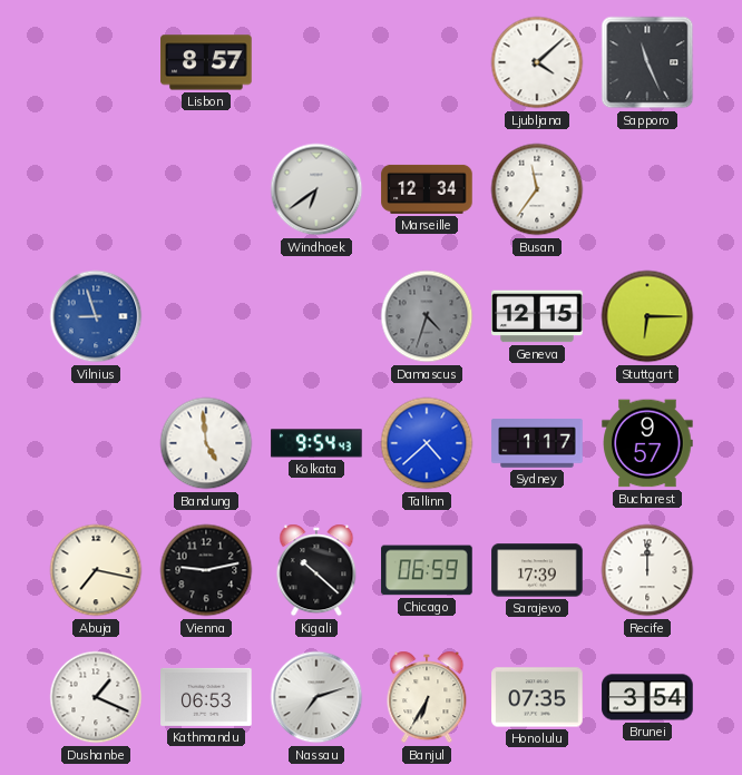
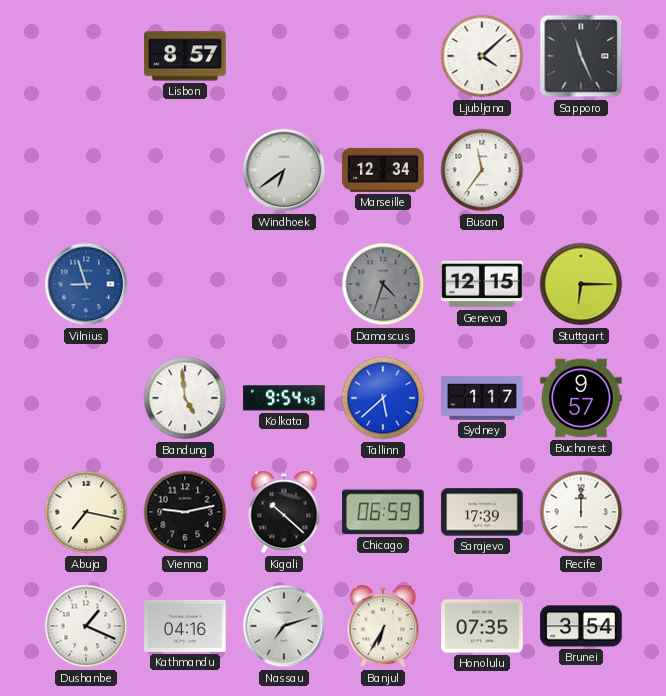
Tallinn: 4:38 -> 5:38
Kathmandu: 06:53 -> 04:16
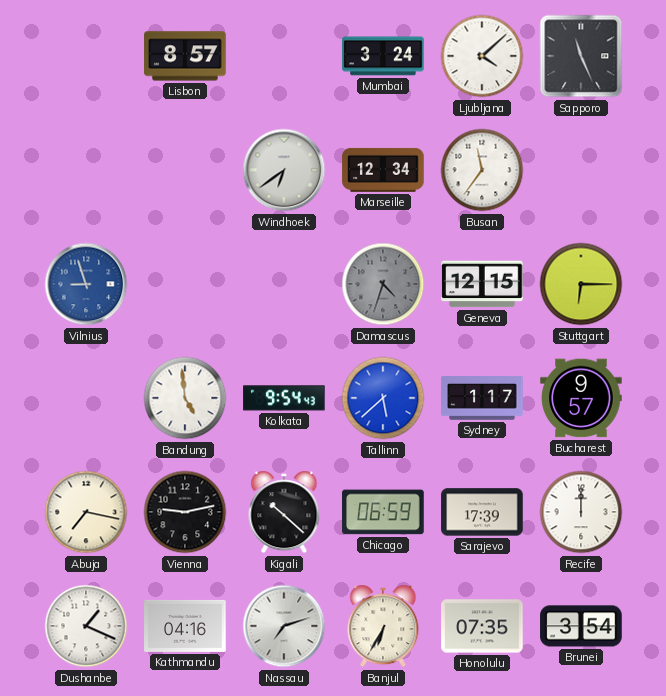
Mumbai: none -> 3:24
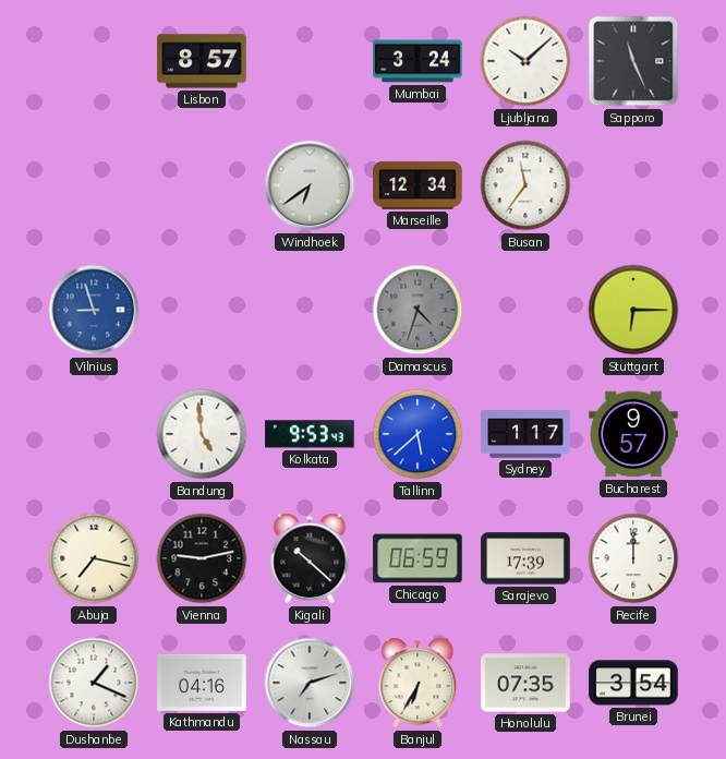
Ljubljana: 4:08 -> 10:08
Geneva: 12:15 -> none
Kolkata: 9:54 -> 9:53
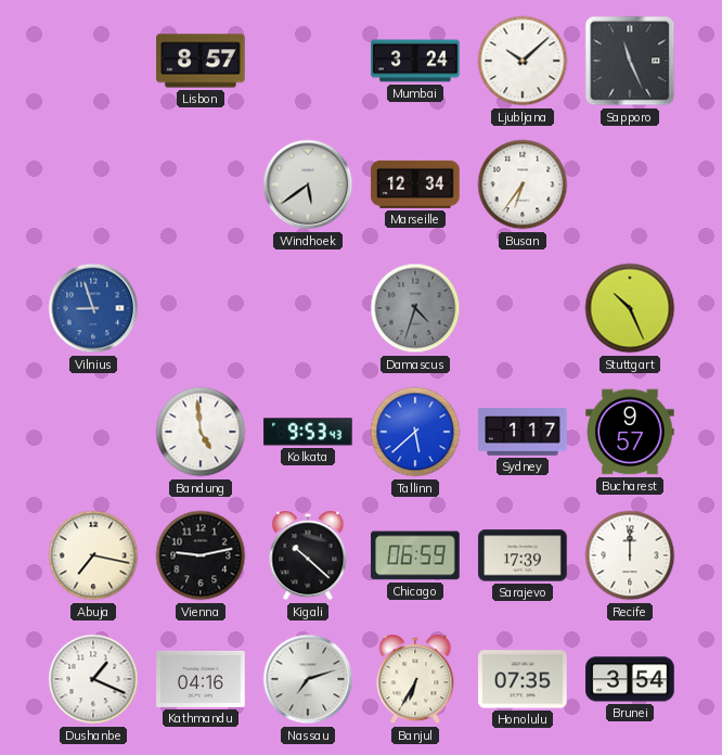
Windhoek: 6:39 -> 5:39
Busan: 11:36 -> 6:36
Stuttgart: 6:15 -> 10:26
